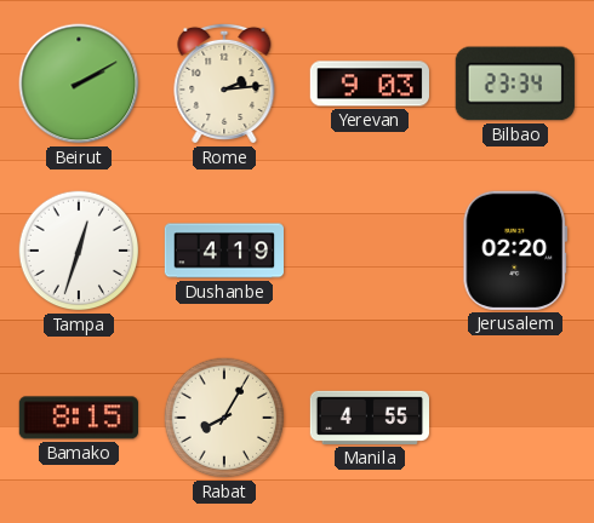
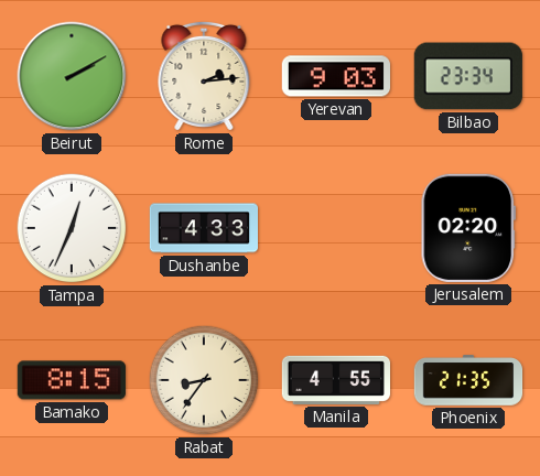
Tampa: 12:33 -> 12:34
Dushanbe: 4:19 -> 4:33
Rabat: 8:05 -> 8:36
Phoenix: none -> 21:35
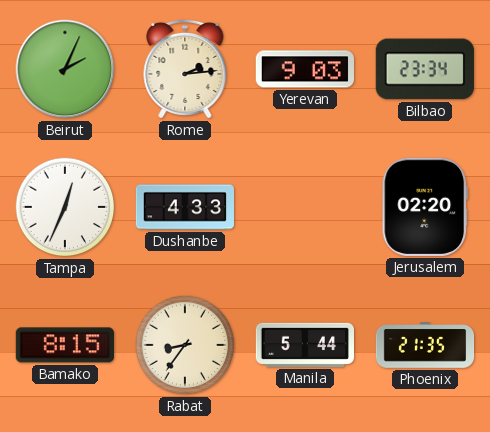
Beirut: 2:10 -> 2:04
Manila: 4:55 -> 5:44
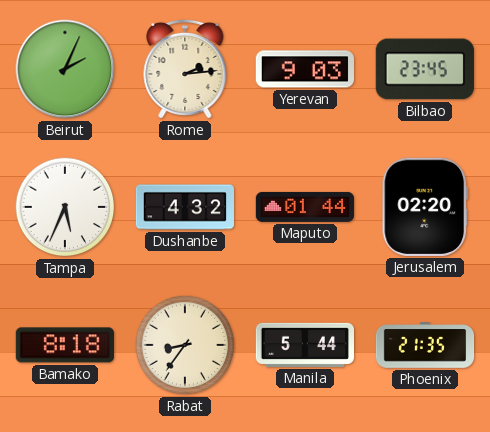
Bilbao: 23:34 -> 23:45
Tampa: 12:34 -> 5:34
Dushanbe: 4:33 -> 4:32
Maputo: none -> 01:44
Bamako: 8:15 -> 8:18
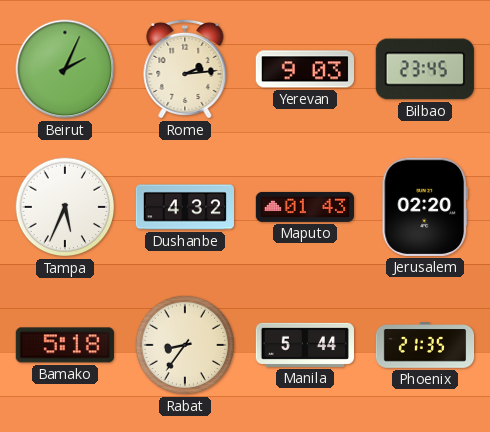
Maputo: 01:44 -> 01:43
Bamako: 8:18 -> 5:18
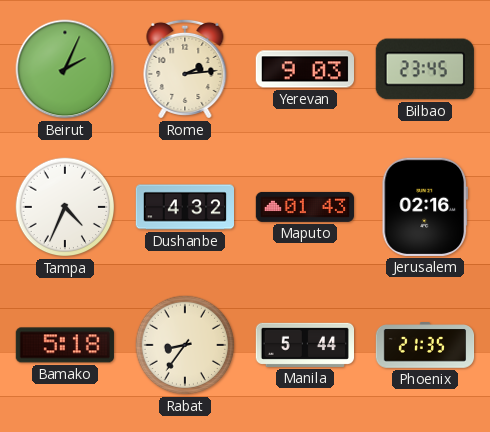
Tampa: 5:34 -> 4:34
Jerusalem: 02:20 -> 02:16
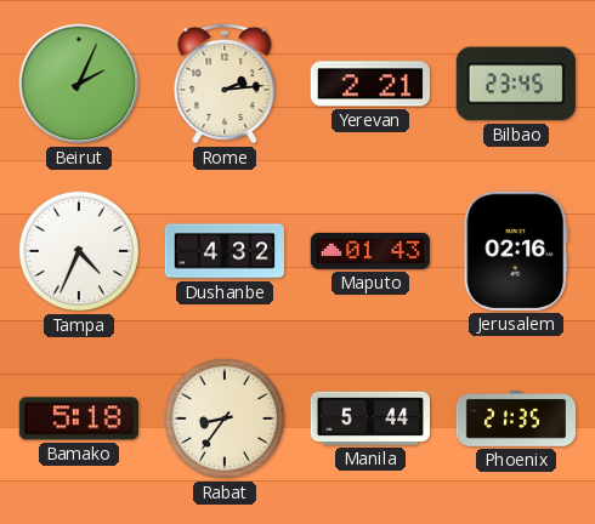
Yerevan: 9:03 -> 2:21
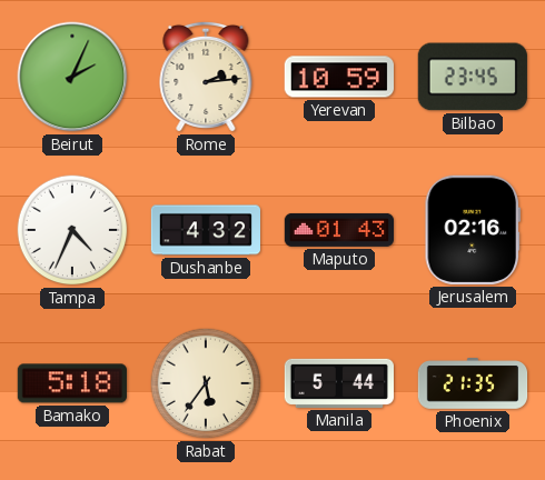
Yerevan: 2:21 -> 10:59
Rabat: 8:36 -> 5:36
